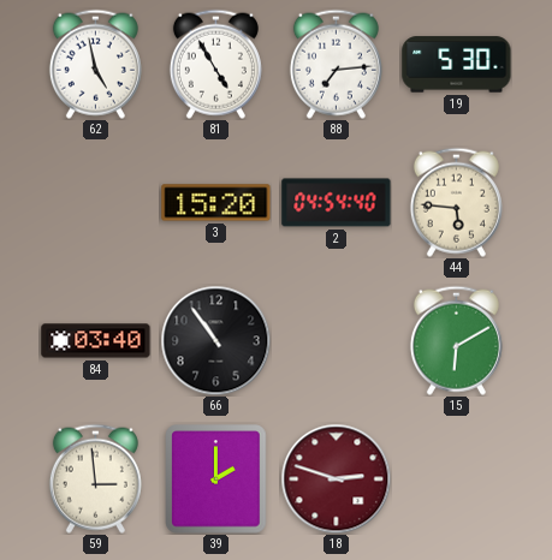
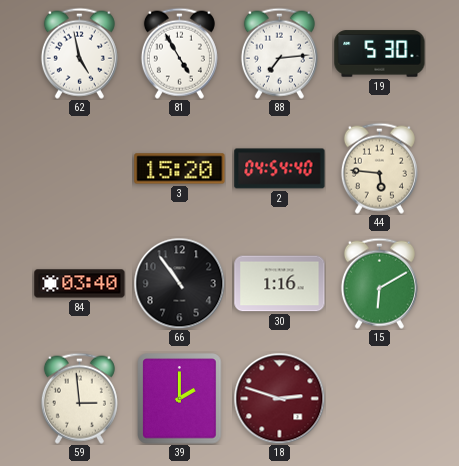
30: none -> 1:16
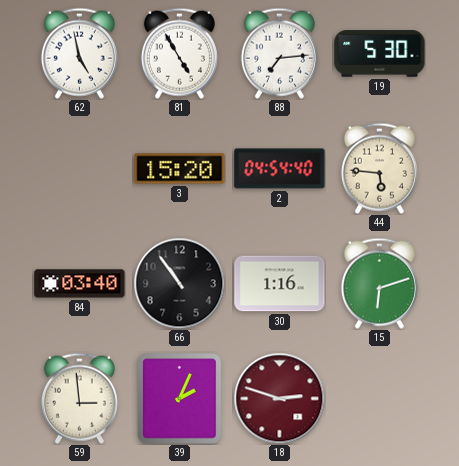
15: 6:10 -> 6:12
39: 2:00 -> 2:04
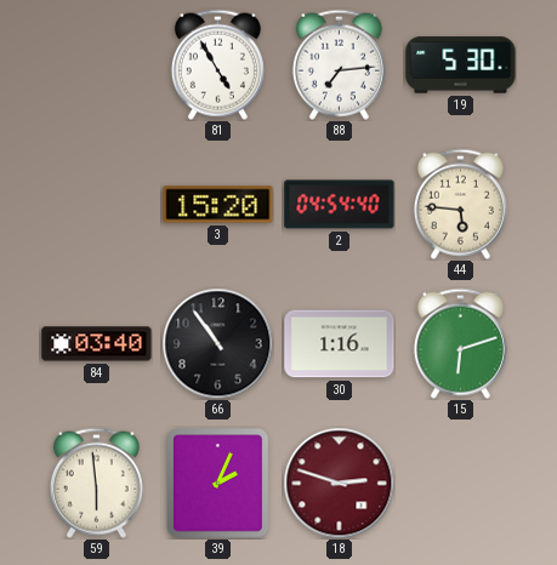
62: 4:58 -> none
59: 2:59 -> 5:59
